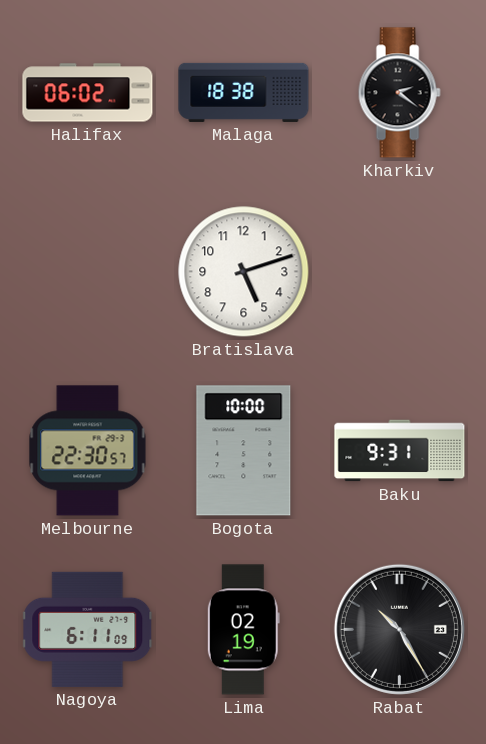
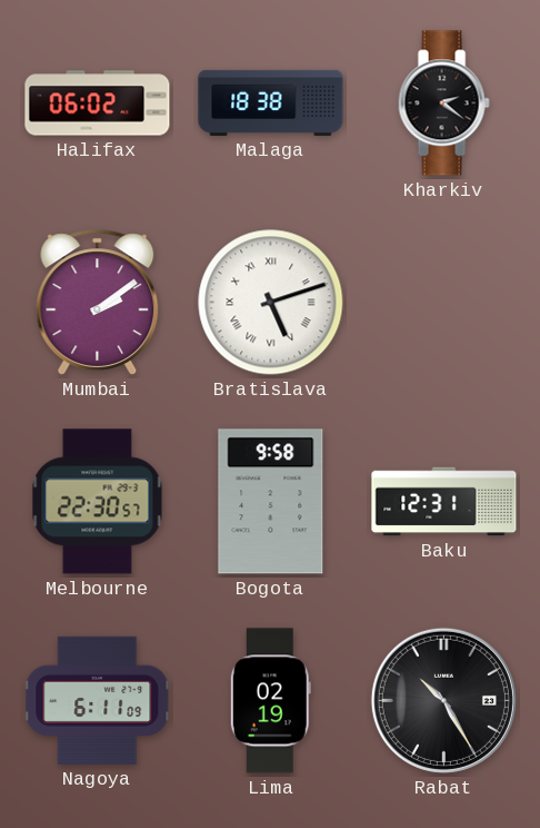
Mumbai: none -> 2:09
Bratislava numerals: Arabic -> Roman
Bogota: 10:00 -> 9:58
Baku: 9:31 -> 12:31
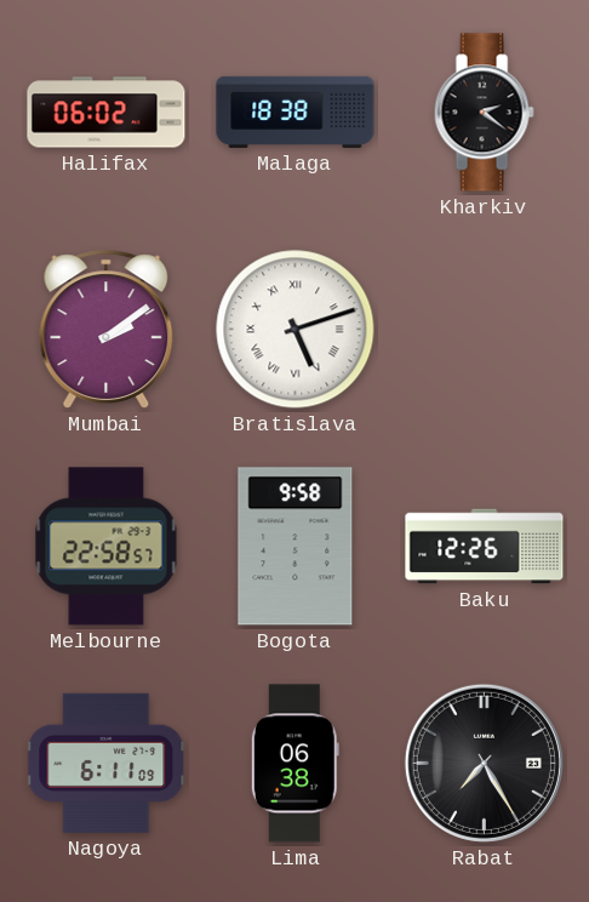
Melbourne: 22:30 -> 22:58
Baku: 12:31 -> 12:26
Lima: 02:19 -> 06:38
Rabat: 10:25 -> 7:25
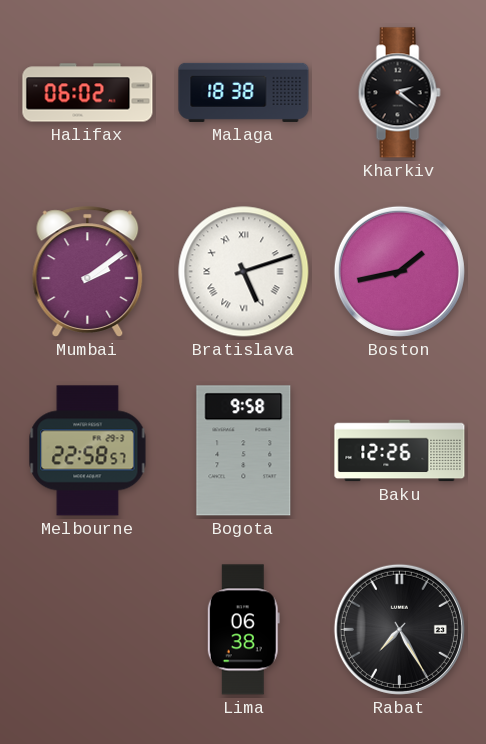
Boston: none -> 1:43
Nagoya: 6:11 -> none
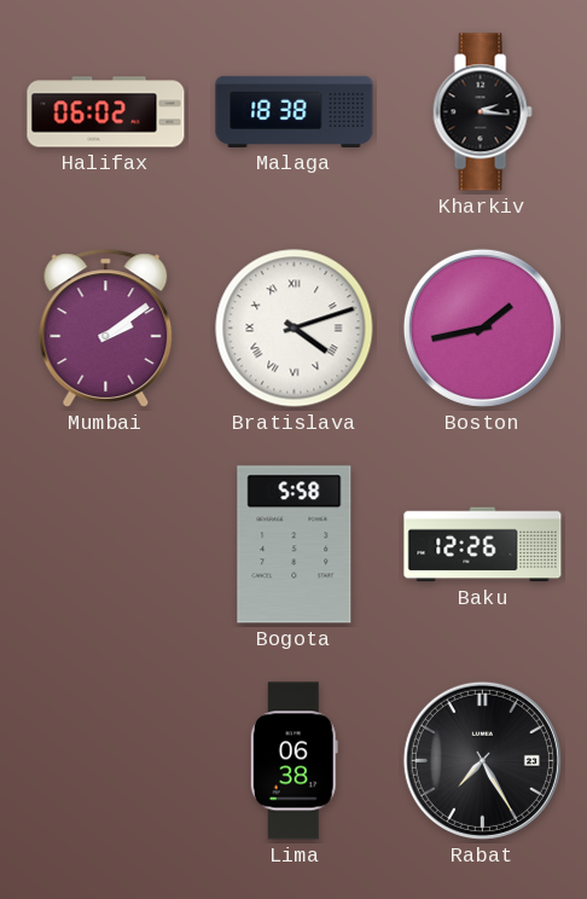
Kharkiv: 2:21 -> 2:16
Bratislava: 5:12 -> 4:12
Melbourne: 22:58 -> none
Bogota: 9:58 -> 5:58
